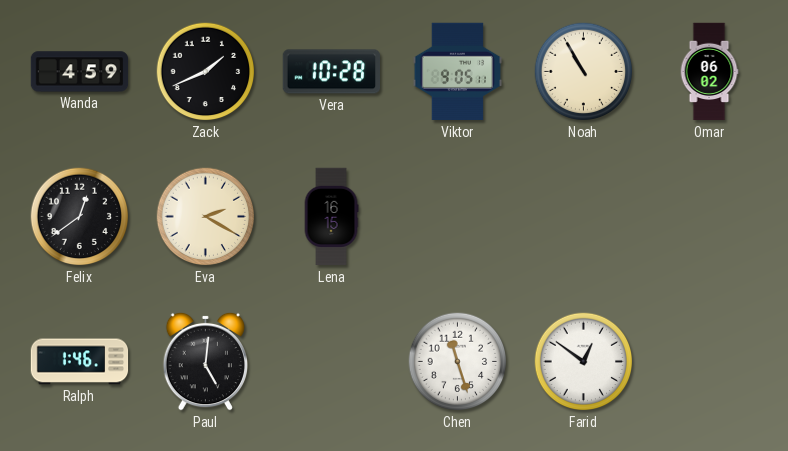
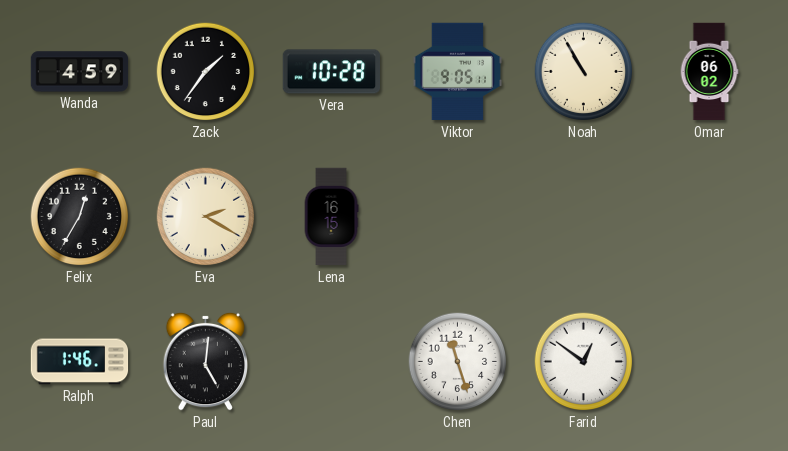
Zack: 1:41 -> 1:36
Felix: 12:39 -> 12:35
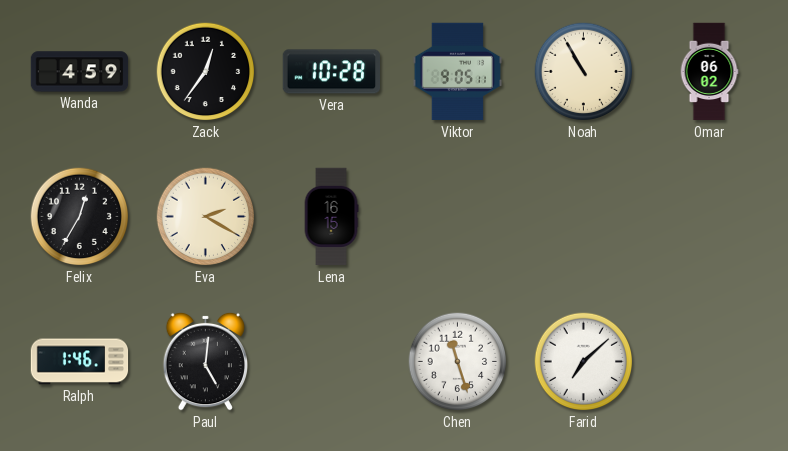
Zack: 1:36 -> 12:36
Farid: 12:51 -> 7:08
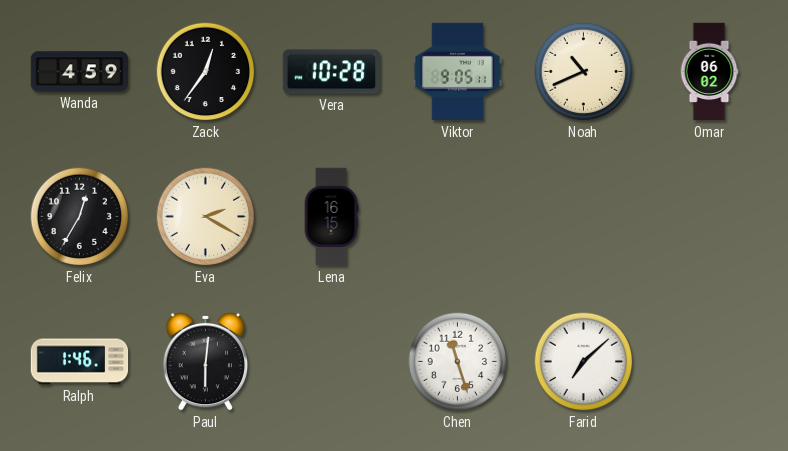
Noah: 10:55 -> 10:41
Paul: 5:01 -> 6:01
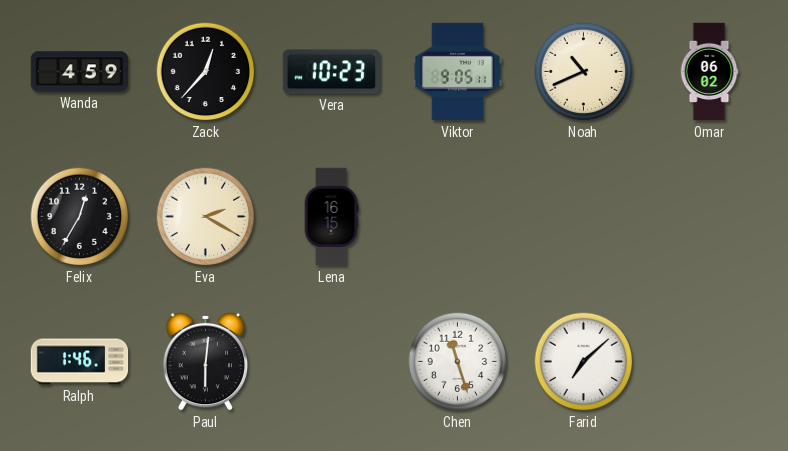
Zack: 12:36 -> 12:37
Vera: 10:28 -> 10:23
